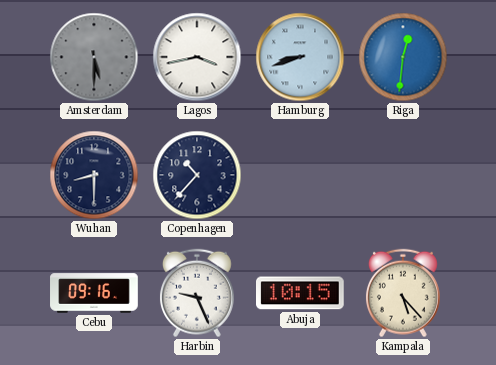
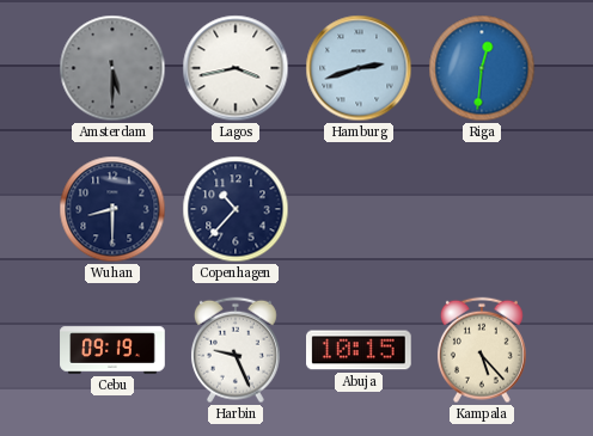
Hamburg: 8:42 -> 2:42
Cebu: 09:16 -> 09:19
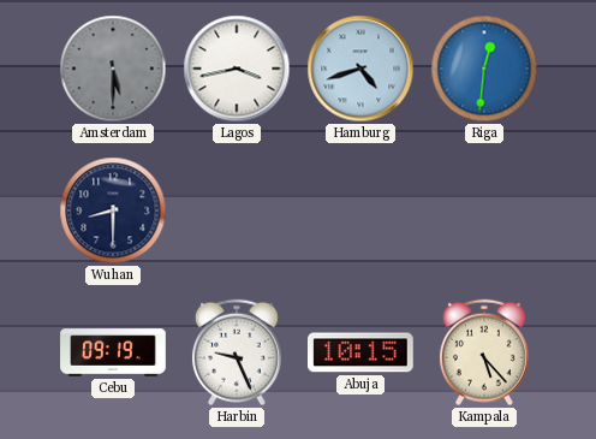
Hamburg: 2:42 -> 4:42
Copenhagen: 10:37 -> none
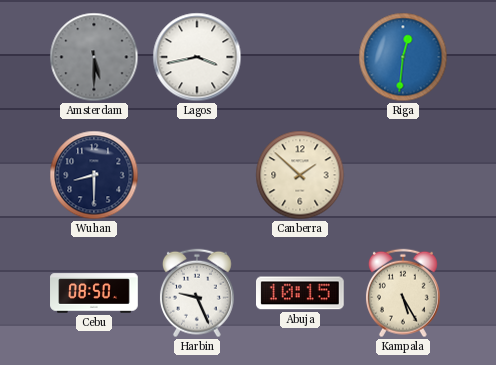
Hamburg: 4:42 -> none
Canberra: none -> 1:52
Cebu: 09:19 -> 08:50
Kampala: 5:23 -> 5:25
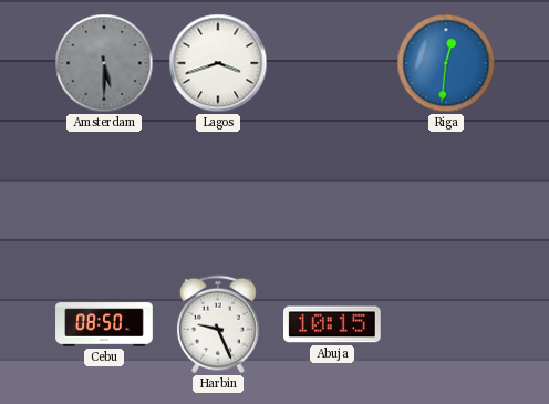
Lagos: 3:43 -> 3:42
Wuhan: 8:30 -> none
Canberra: 1:52 -> none
Kampala: 5:25 -> none
